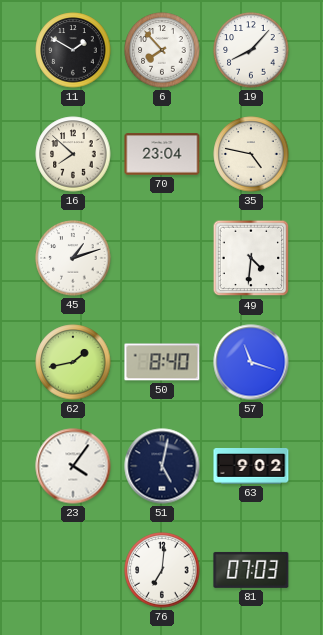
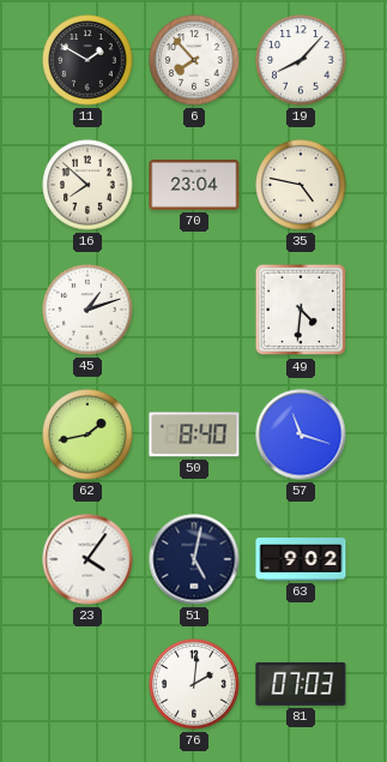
76: 7:01 -> 2:01
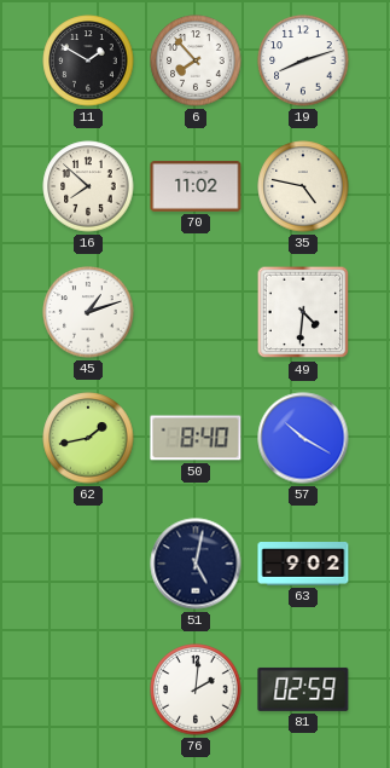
19: 8:07 -> 8:12
70: 23:04 -> 11:02
57: 11:18 -> 10:20
23: 4:06 -> none
81: 07:03 -> 02:59
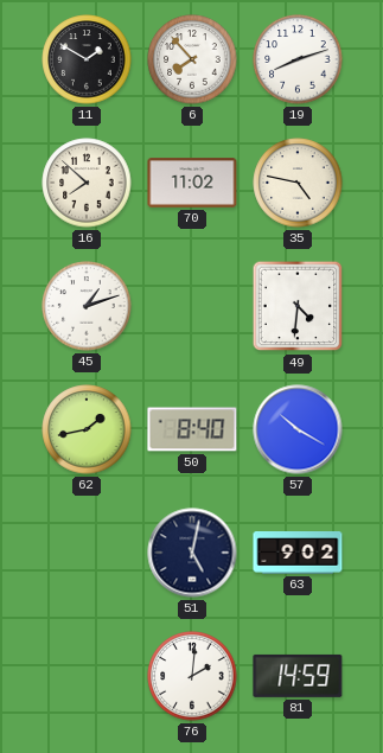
81: 02:59 -> 14:59
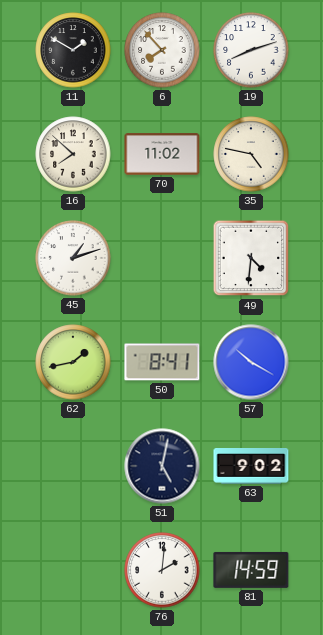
50: 8:40 -> 8:41
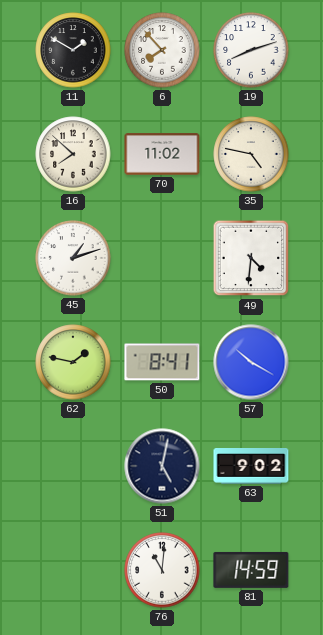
62: 1:43 -> 1:47
76: 2:01 -> 11:01
